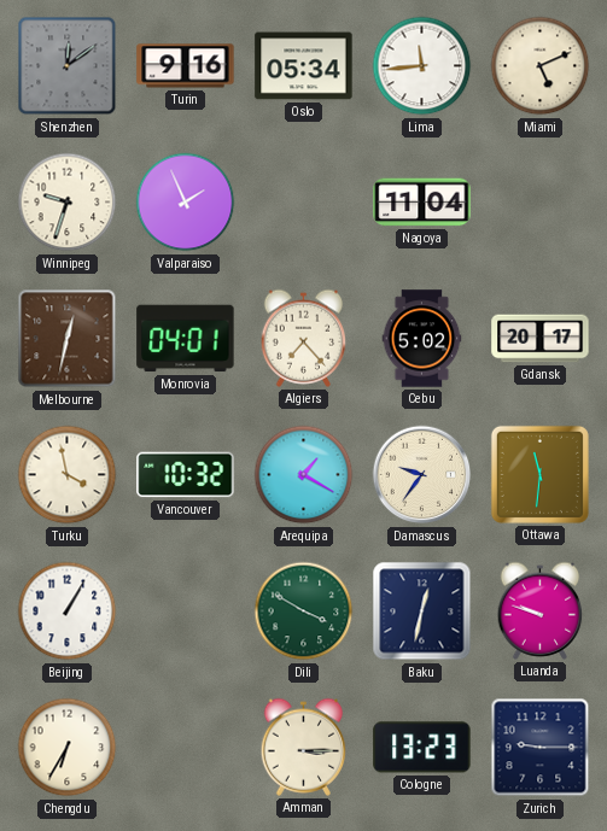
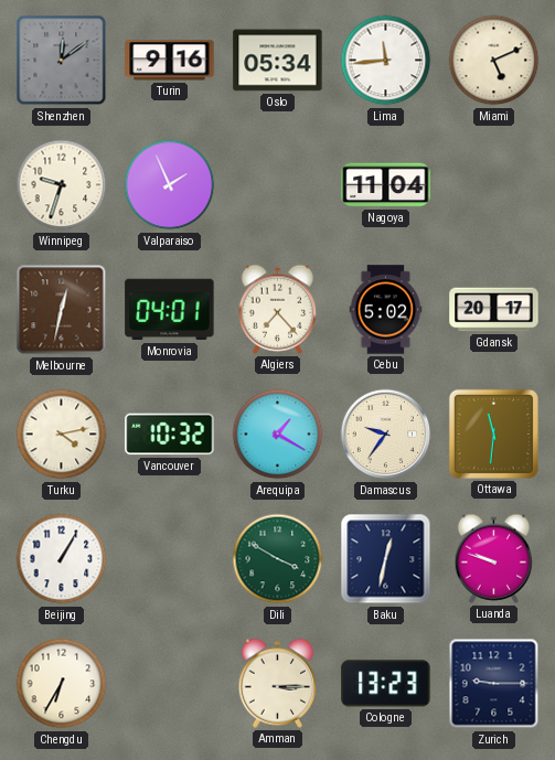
Turku: 3:58 -> 4:13
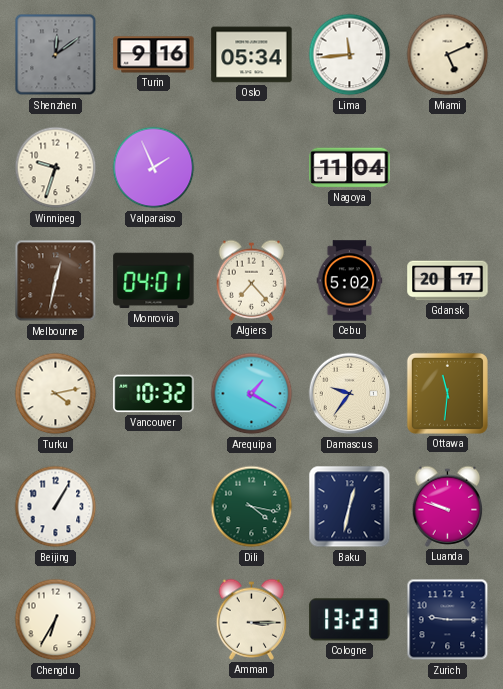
Dili: 3:50 -> 4:17
